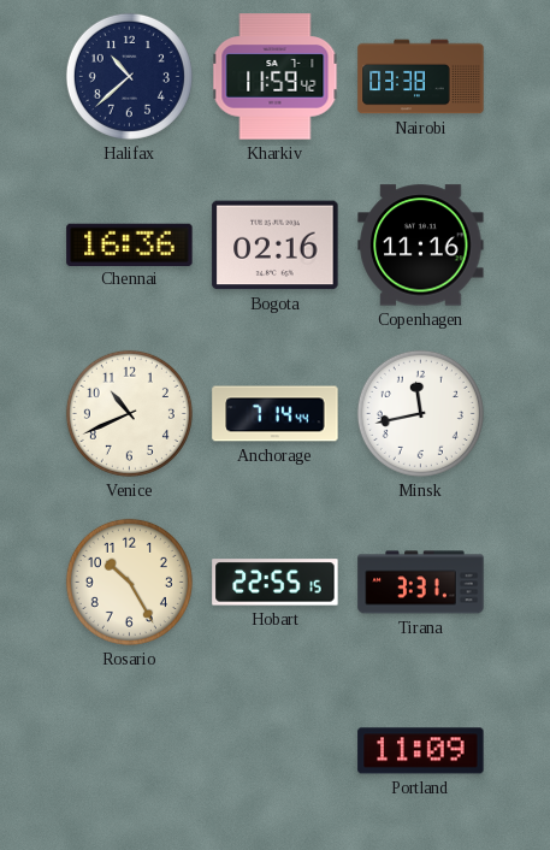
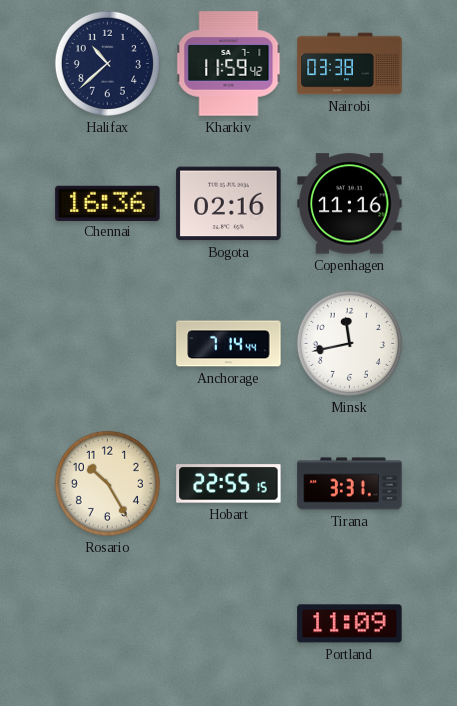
Venice: 10:41 -> none
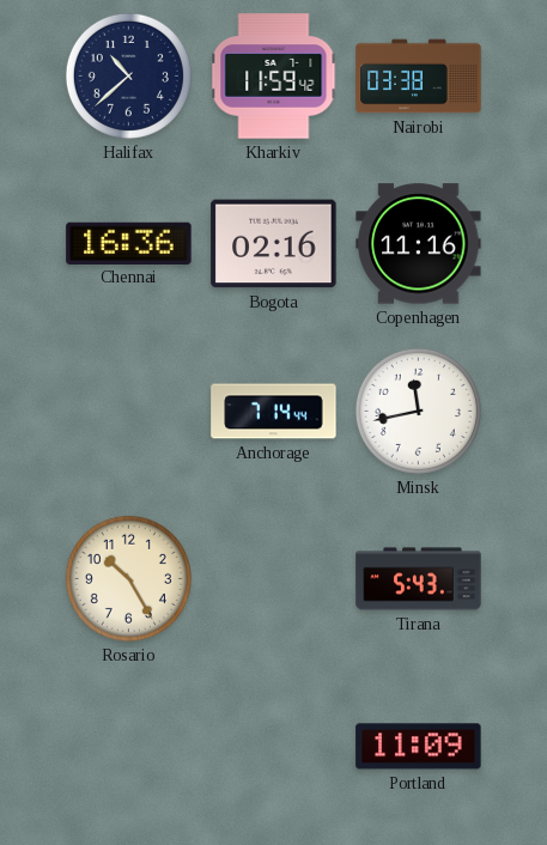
Hobart: 22:55 -> none
Tirana: 3:31 -> 5:43
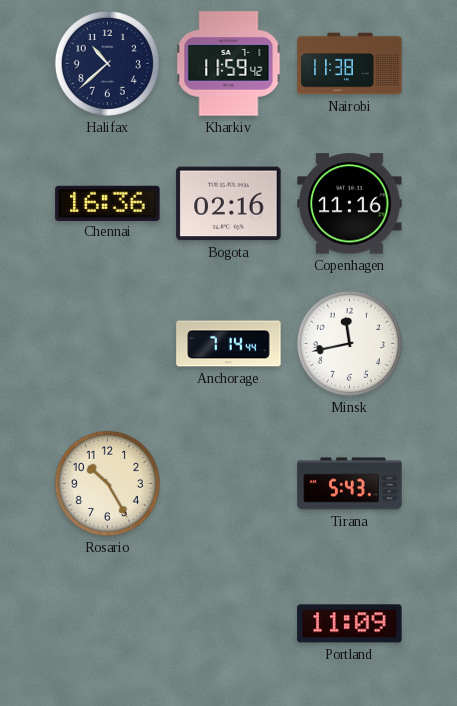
Nairobi: 03:38 -> 11:38
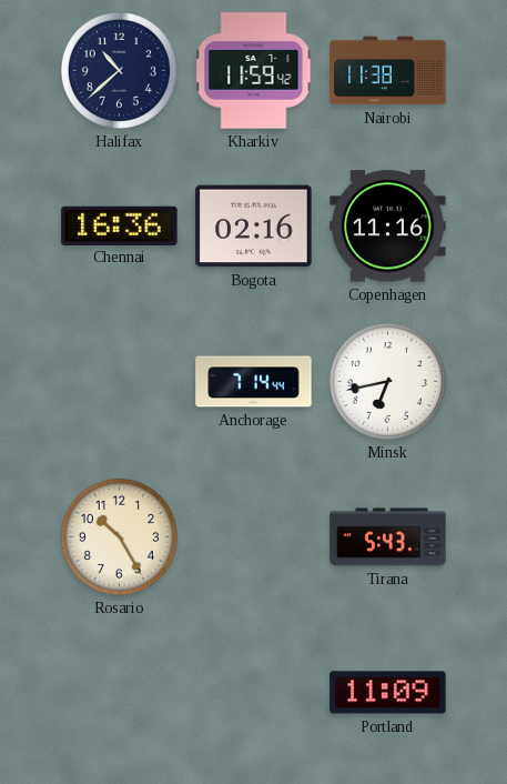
Minsk: 11:43 -> 6:43
